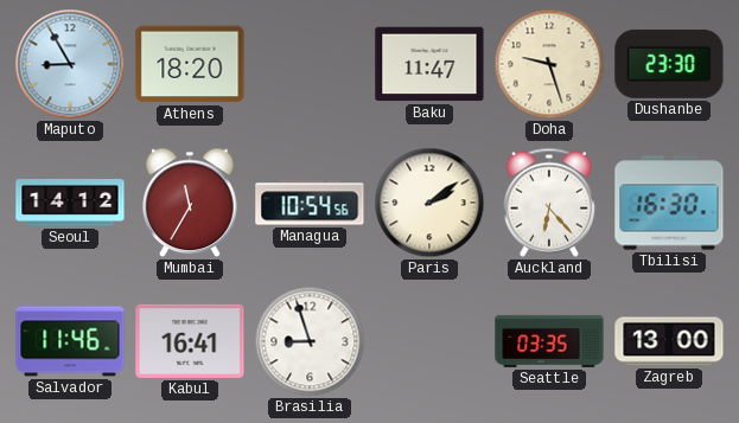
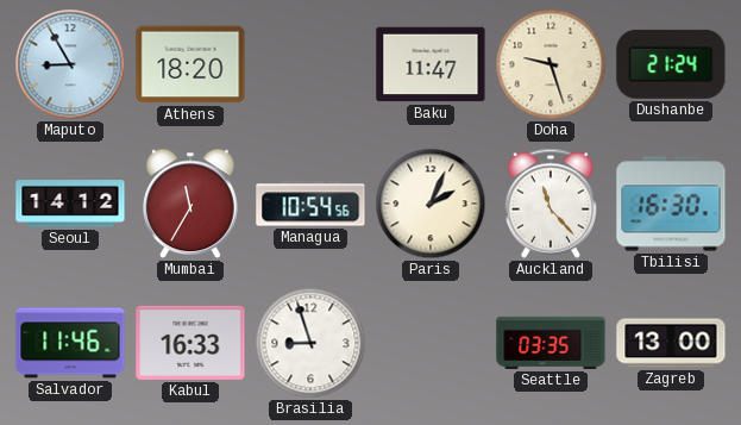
Dushanbe: 23:30 -> 21:24
Paris: 2:09 -> 2:04
Auckland: 6:23 -> 11:23
Kabul: 16:41 -> 16:33
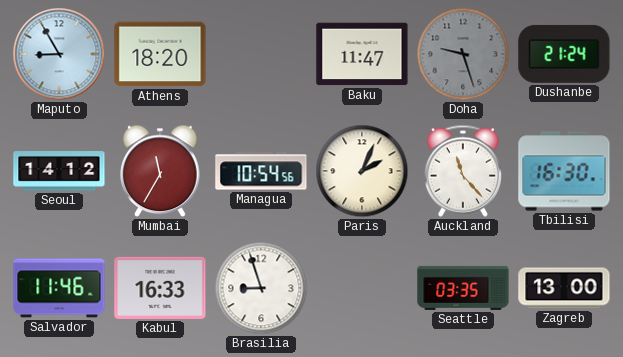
Doha dial: cream -> grey
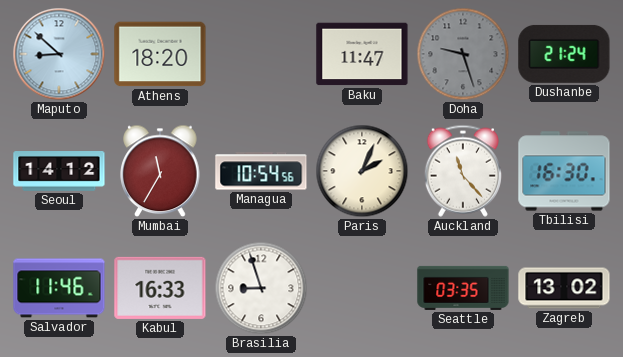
Maputo: 8:55 -> 8:52
Zagreb: 13:00 -> 13:02
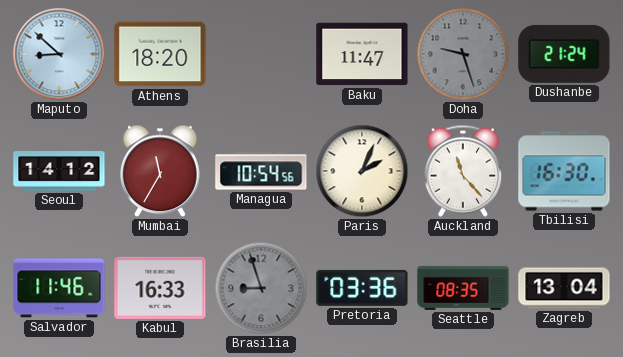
Brasilia dial: white -> grey
Pretoria: none -> 03:36
Seattle: 03:35 -> 08:35
Zagreb: 13:02 -> 13:04
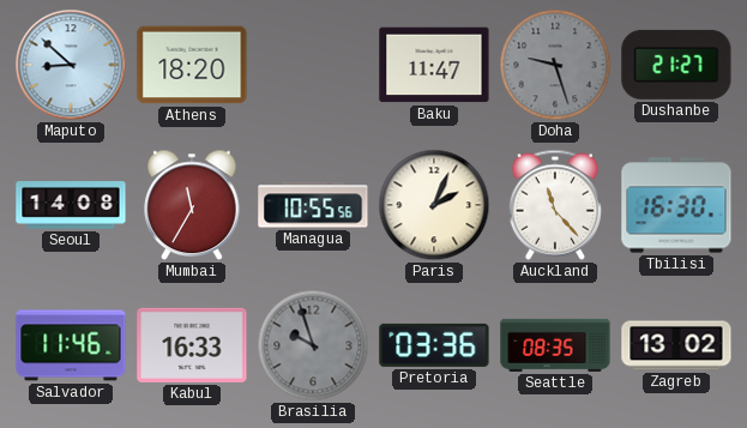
Dushanbe: 21:24 -> 21:27
Seoul: 14:12 -> 14:08
Managua: 10:54 -> 10:55
Brasilia: 8:57 -> 9:57
Zagreb: 13:04 -> 13:02
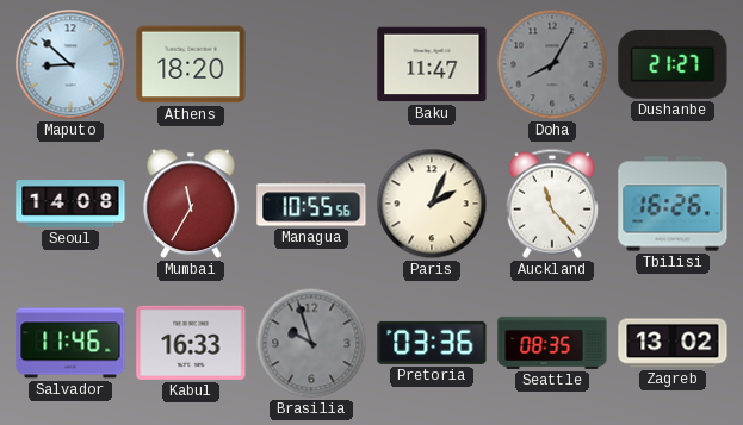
Doha: 9:27 -> 8:05
Tbilisi: 16:30 -> 16:26
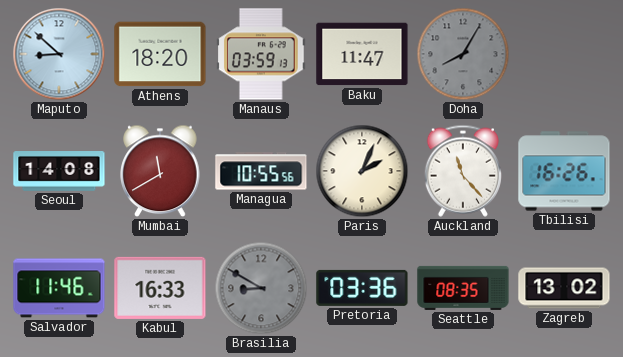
Manaus: none -> 03:59
Dushanbe: 21:27 -> none
Mumbai: 11:35 -> 11:40
Brasilia: 9:57 -> 8:50
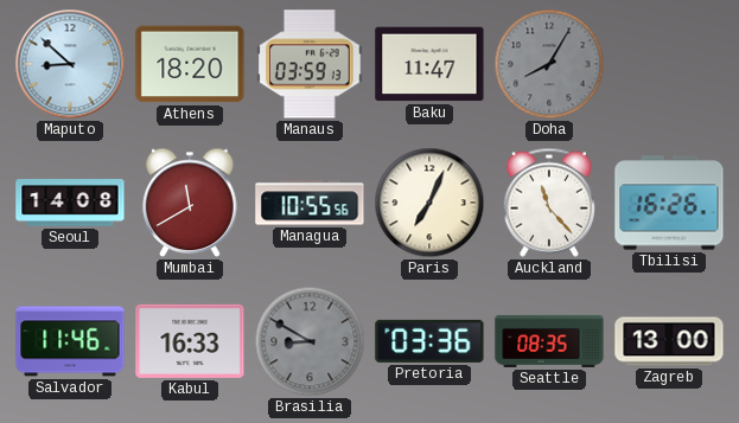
Paris: 2:04 -> 7:04
Zagreb: 13:02 -> 13:00
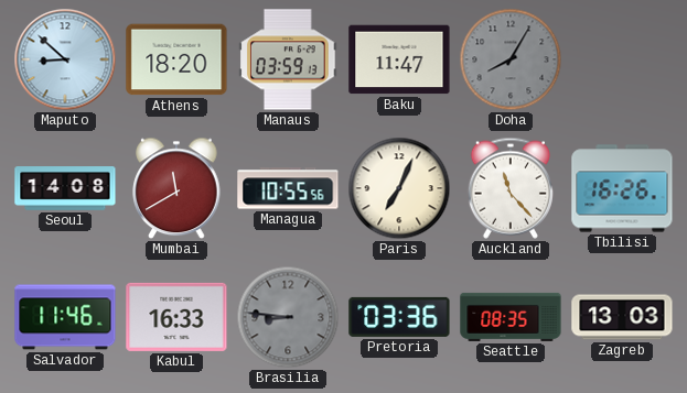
Brasilia: 8:50 -> 8:46
Zagreb: 13:00 -> 13:03
